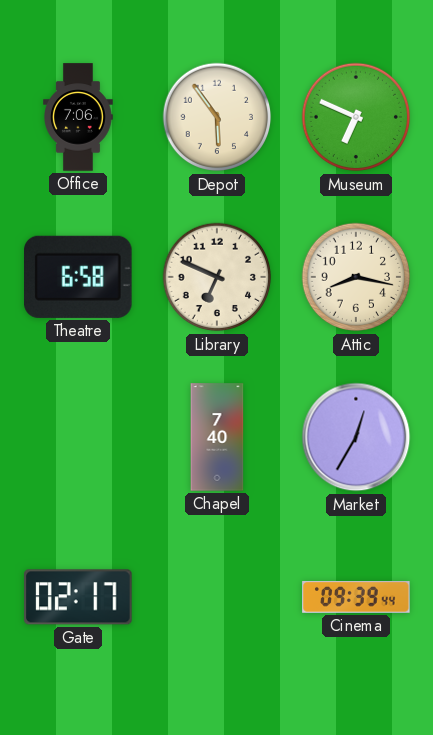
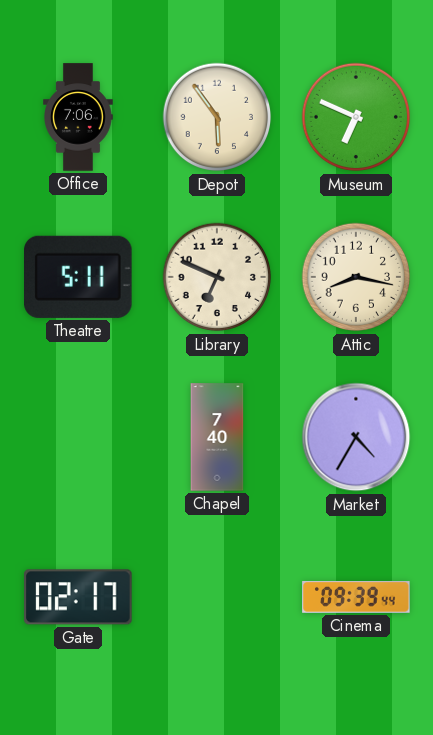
Theatre: 6:58 -> 5:11
Market: 12:35 -> 4:35
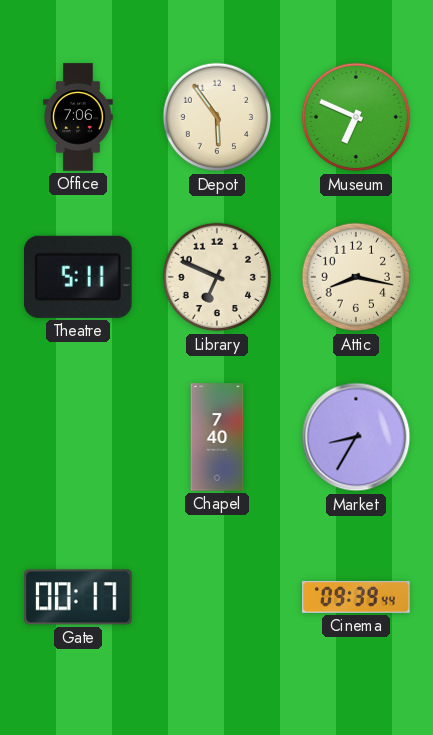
Market: 4:35 -> 8:35
Gate: 02:17 -> 00:17
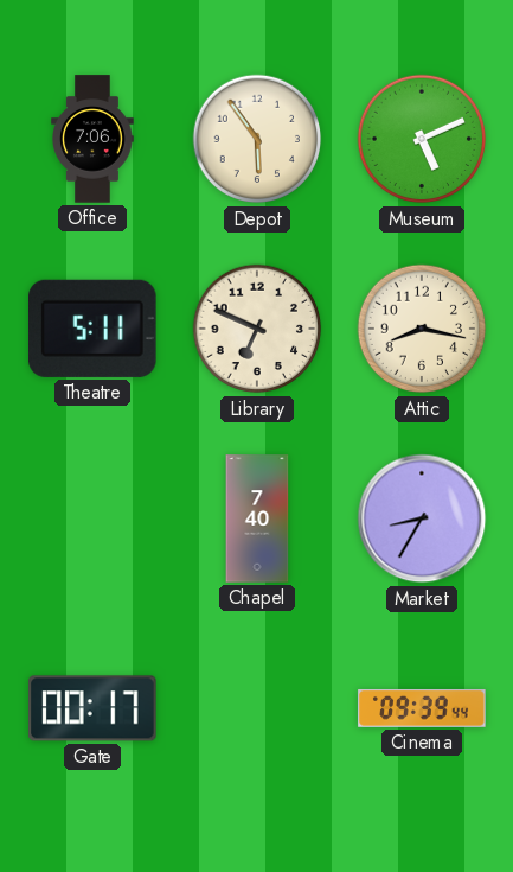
Museum: 6:49 -> 5:11
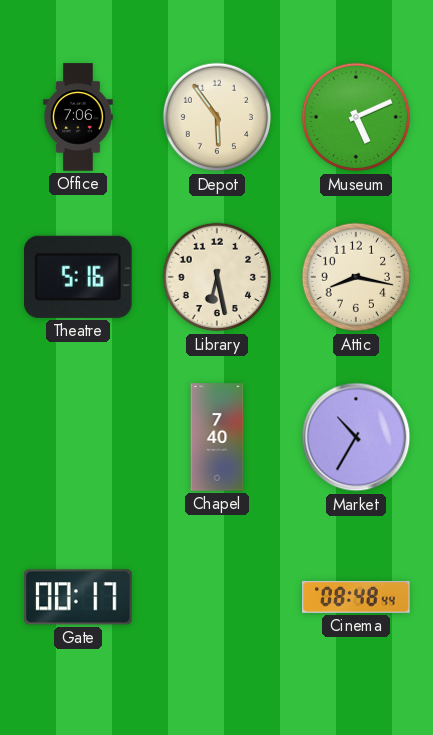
Theatre: 5:11 -> 5:16
Library: 6:49 -> 6:28
Market: 8:35 -> 10:35
Cinema: 09:39 -> 08:48
